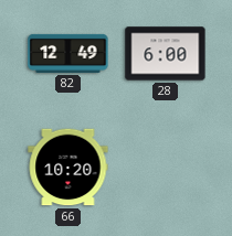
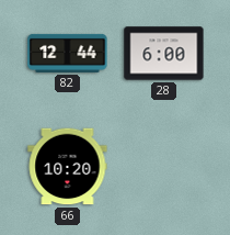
82: 12:49 -> 12:44
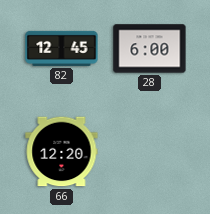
82: 12:44 -> 12:45
66: 10:20 -> 12:20
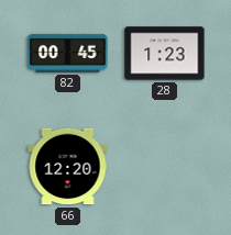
82: 12:45 -> 00:45
28: 6:00 -> 1:23
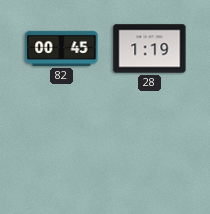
28: 1:23 -> 1:19
66: 12:20 -> none
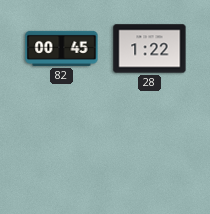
28: 1:19 -> 1:22
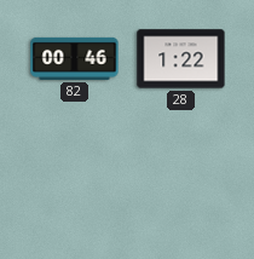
82: 00:45 -> 00:46
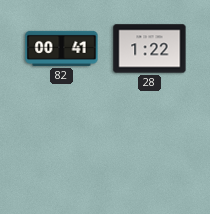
82: 00:46 -> 00:41
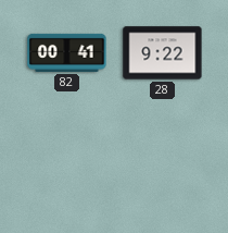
28: 1:22 -> 9:22
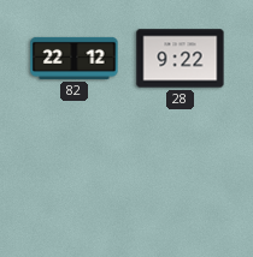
82: 00:41 -> 22:12
